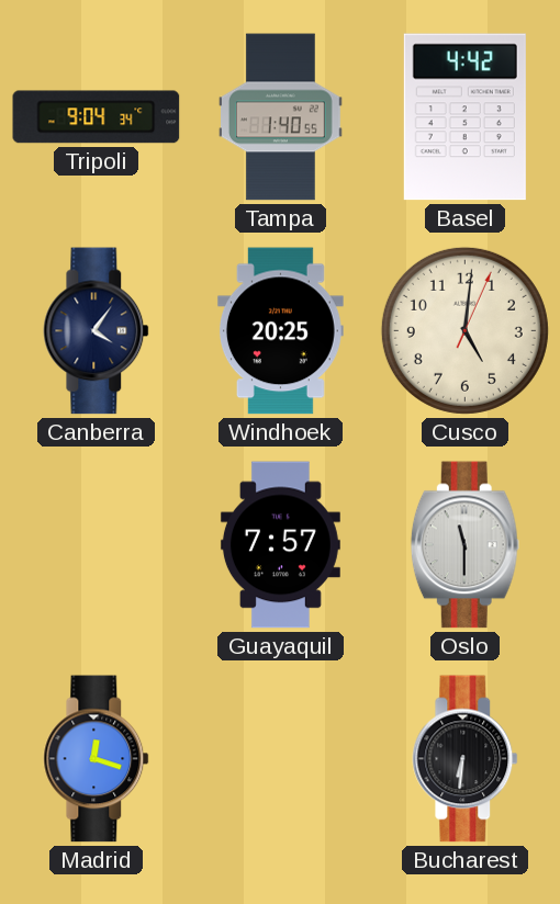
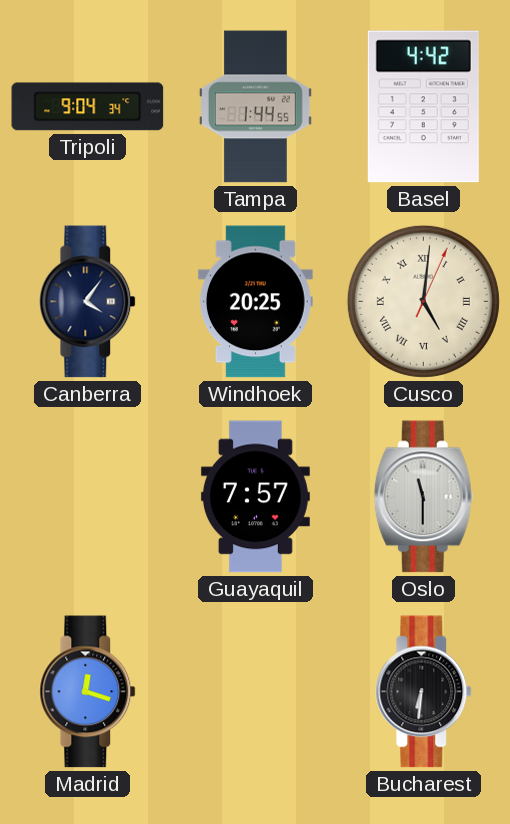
Tampa: 1:40 -> 1:44
Cusco numerals: Arabic -> Roman
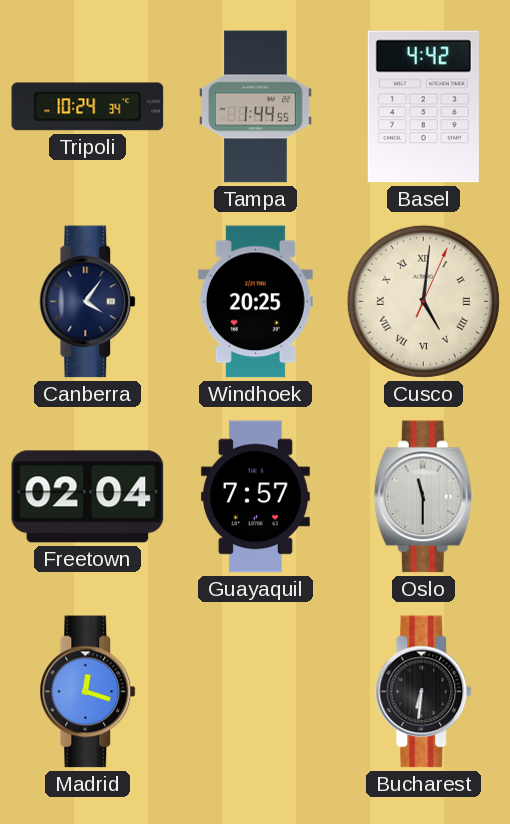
Tripoli: 9:04 -> 10:24
Freetown: none -> 02:04
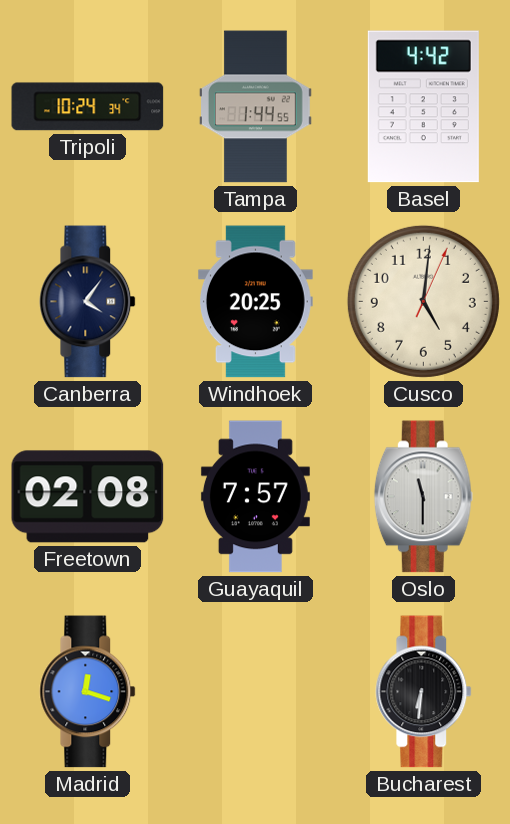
Cusco numerals: Roman -> Arabic
Freetown: 02:04 -> 02:08
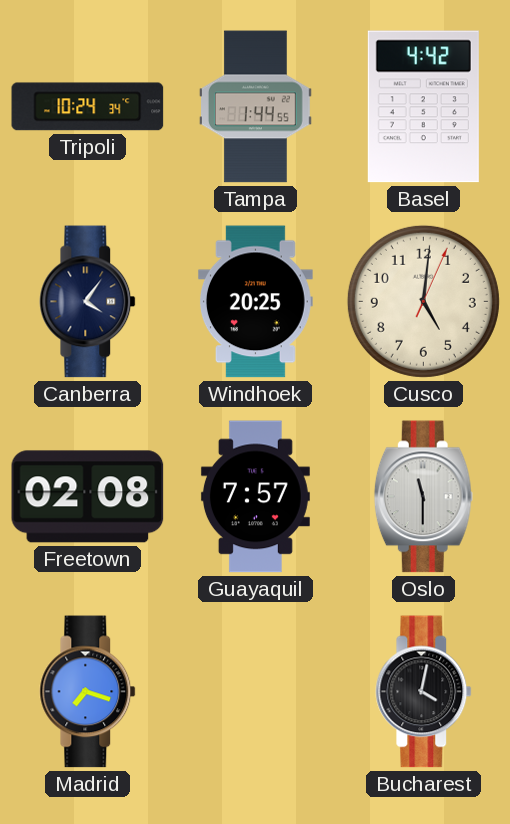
Madrid: 12:18 -> 7:18
Bucharest: 6:31 -> 4:02
